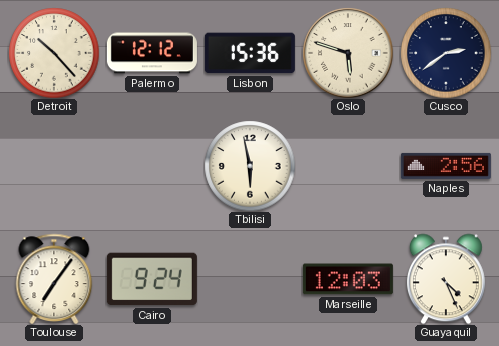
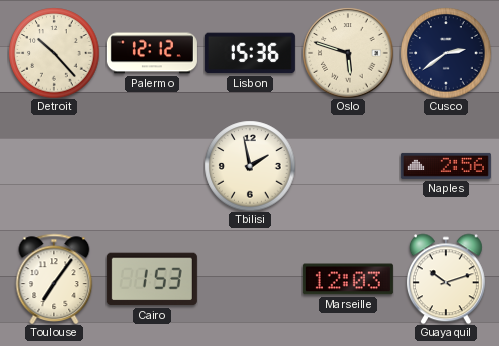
Tbilisi: 5:58 -> 1:58
Cairo: 9:24 -> 1:53
Guayaquil: 4:26 -> 10:12
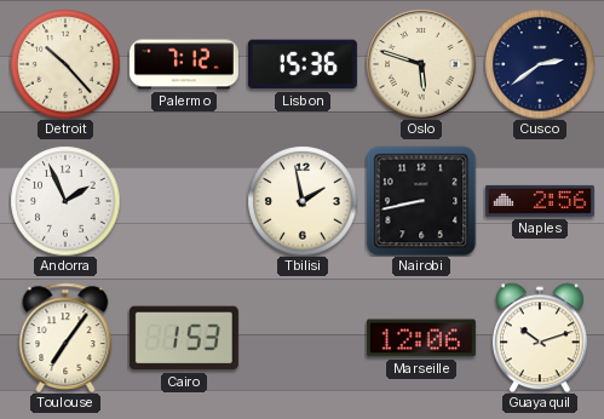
Palermo: 12:12 -> 7:12
Andorra: none -> 1:56
Nairobi: none -> 8:43
Marseille: 12:03 -> 12:06
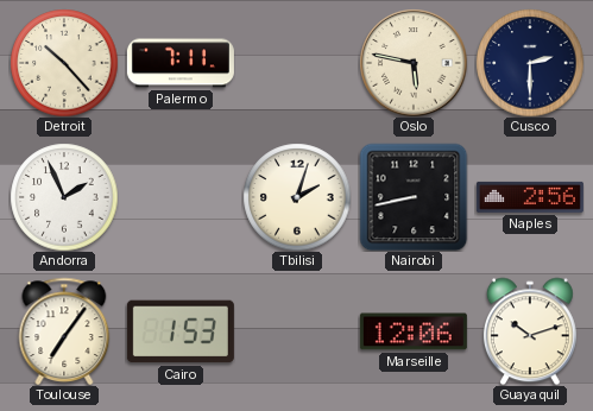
Palermo: 7:12 -> 7:11
Lisbon: 15:36 -> none
Oslo: 5:48 -> 5:47
Cusco: 2:39 -> 2:30
Tbilisi: 1:58 -> 2:03
